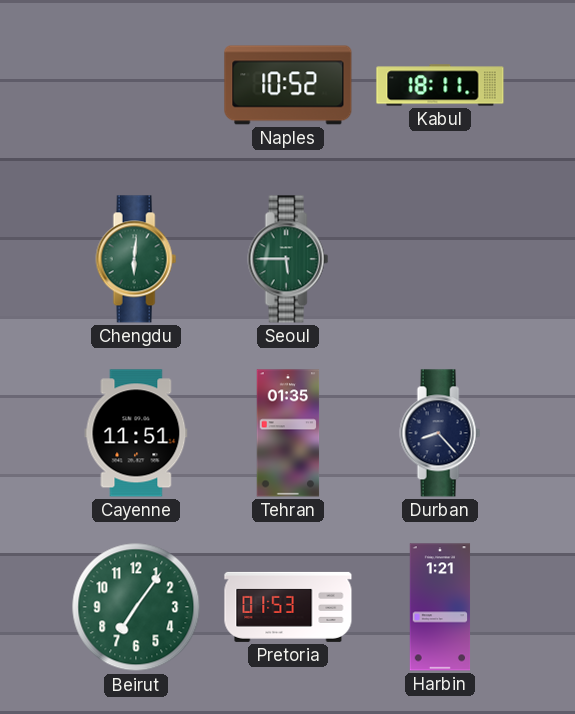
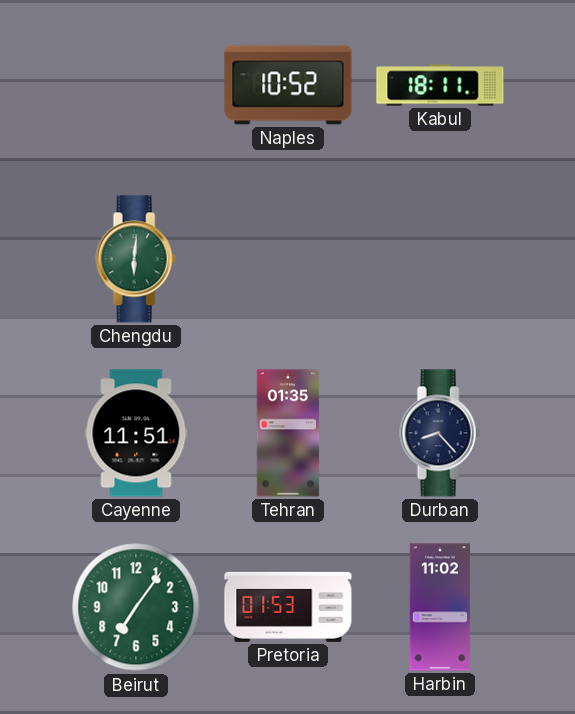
Seoul: 5:45 -> none
Harbin: 1:21 -> 11:02
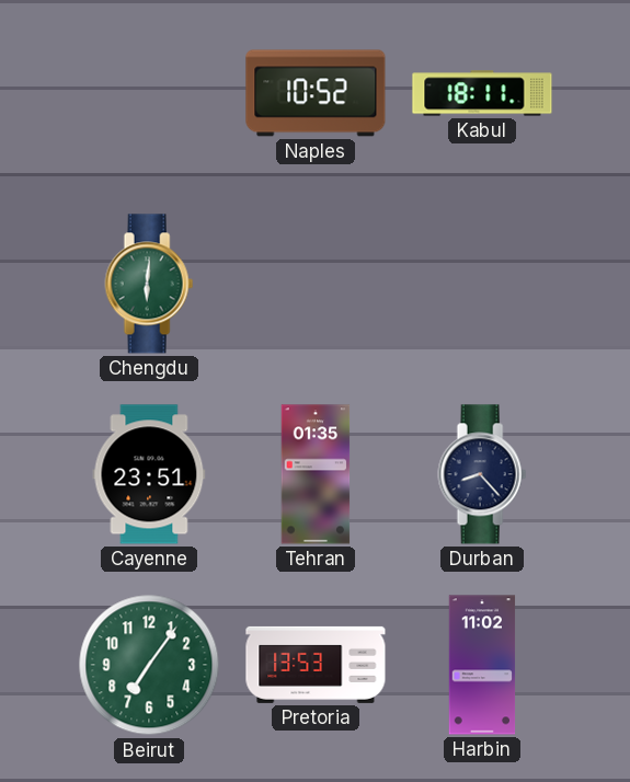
Cayenne: 11:51 -> 23:51
Pretoria: 01:53 -> 13:53
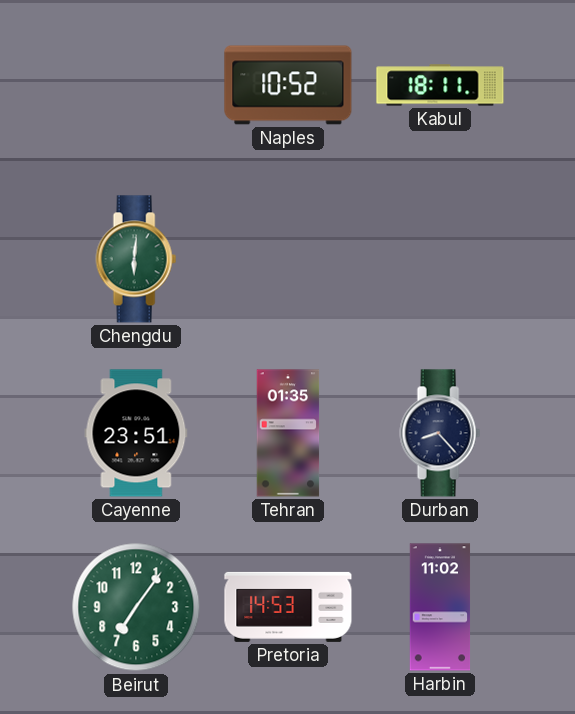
Pretoria: 13:53 -> 14:53
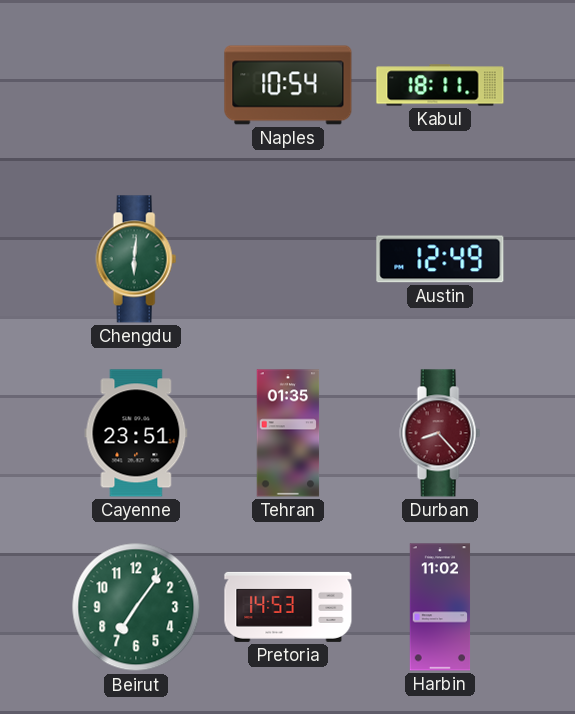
Naples: 10:52 -> 10:54
Austin: none -> 12:49
Durban dial: navy -> burgundy
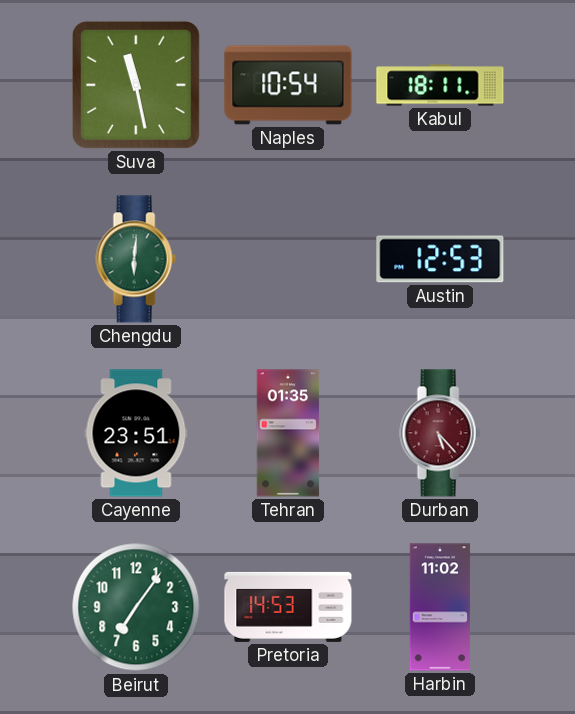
Suva: none -> 11:28
Austin: 12:49 -> 12:53
Durban: 8:23 -> 5:23
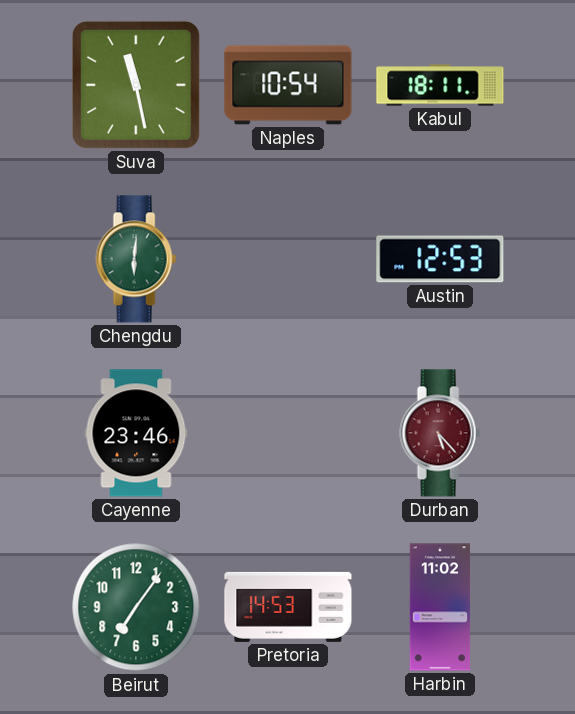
Cayenne: 23:51 -> 23:46
Tehran: 01:35 -> none
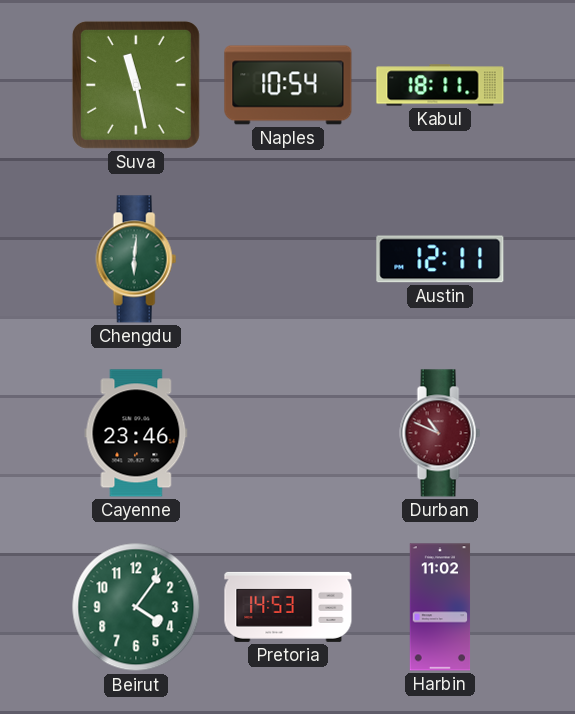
Austin: 12:53 -> 12:11
Durban: 5:23 -> 10:49
Beirut: 7:06 -> 4:06
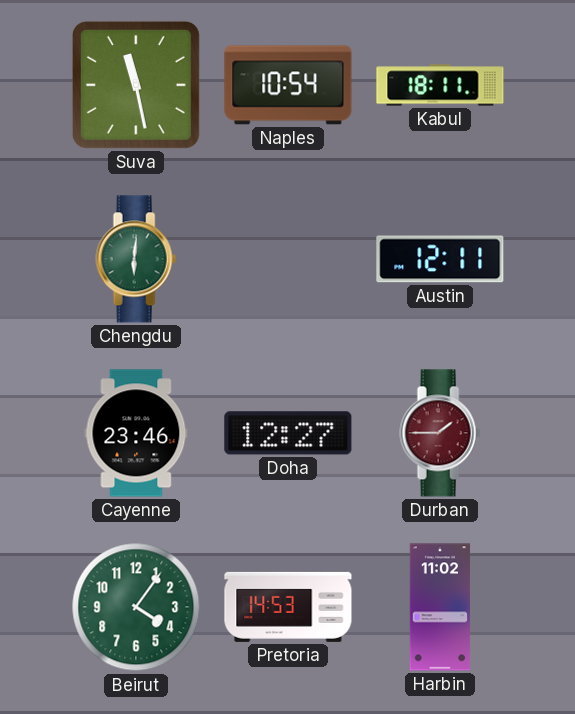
Doha: none -> 12:27
Durban: 10:49 -> 1:45
